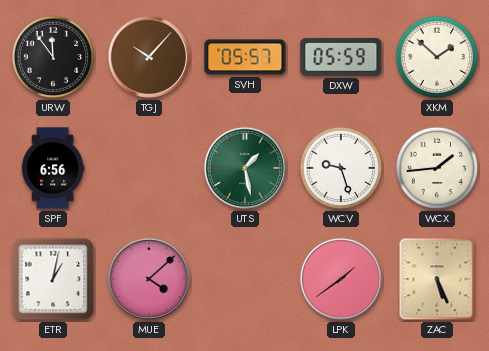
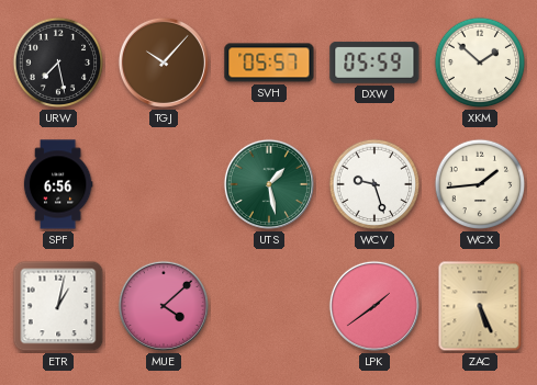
URW: 11:54 -> 7:28
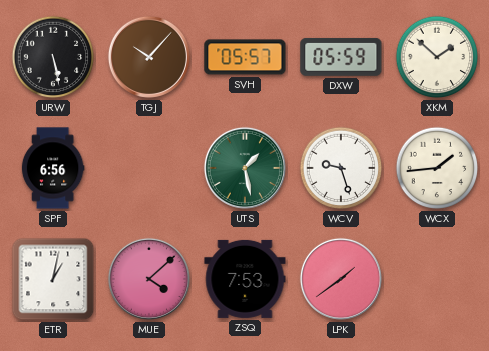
URW: 7:28 -> 5:28
ZSQ: none -> 7:53
ZAC: 5:26 -> none
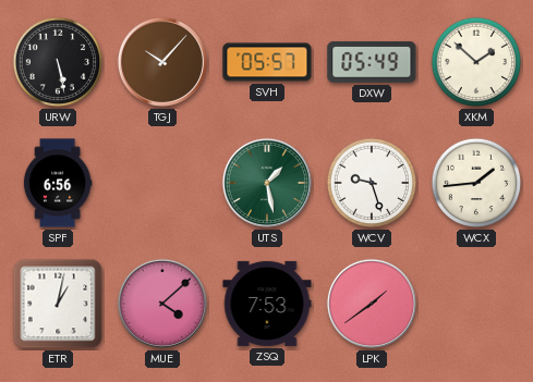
DXW: 05:59 -> 05:49
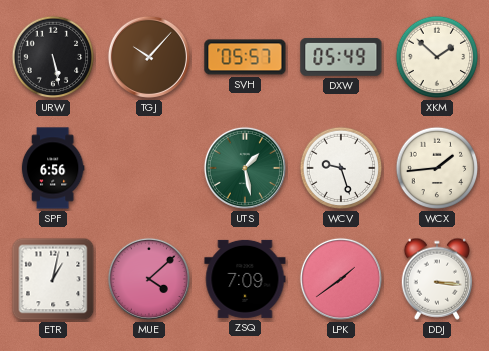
ZSQ: 7:53 -> 7:09
DDJ: none -> 3:16
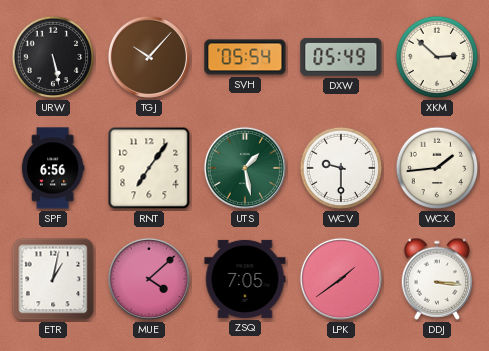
SVH: 05:57 -> 05:54
XKM: 1:52 -> 2:52
RNT: none -> 7:06
WCV: 9:27 -> 9:30
ZSQ: 7:09 -> 7:05
